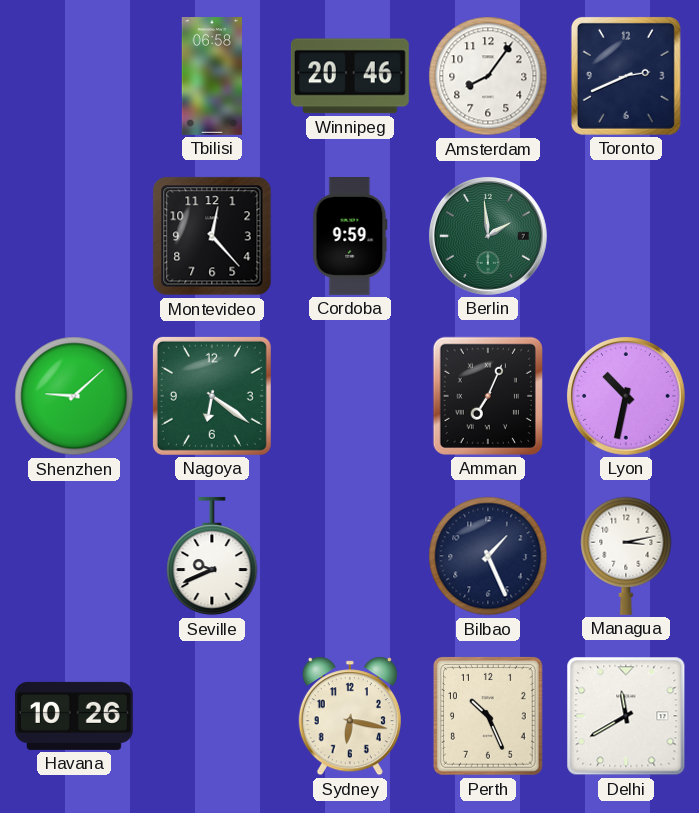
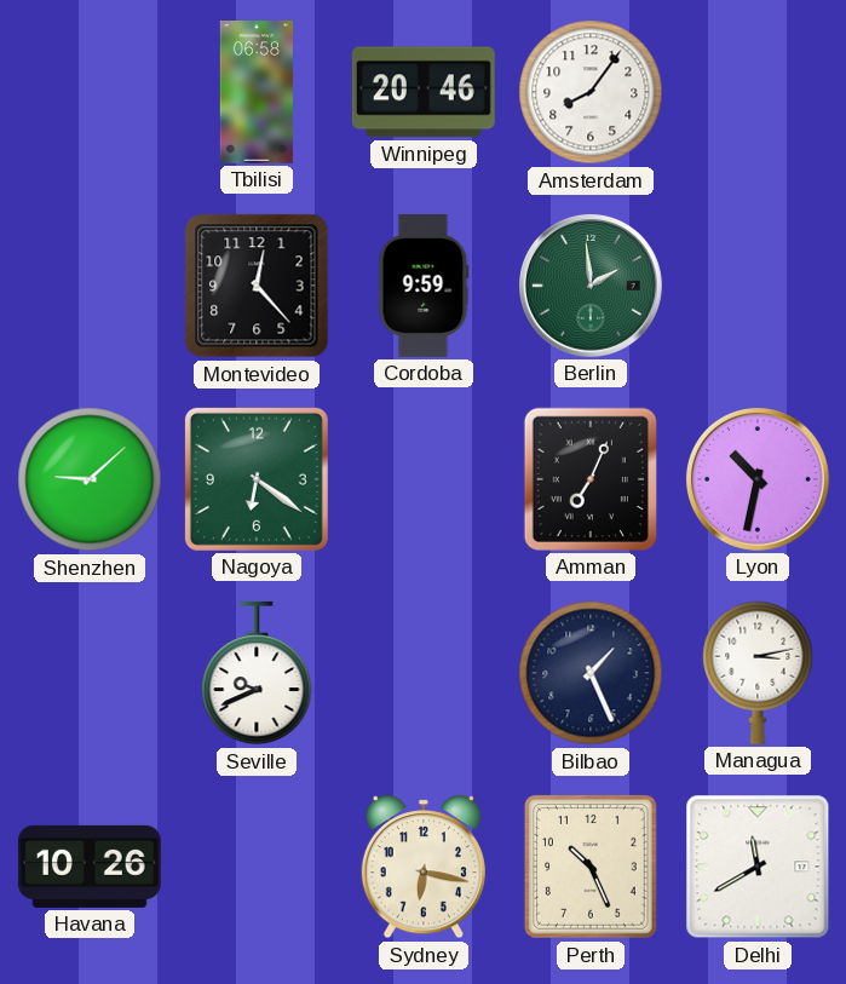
Toronto: 2:41 -> none
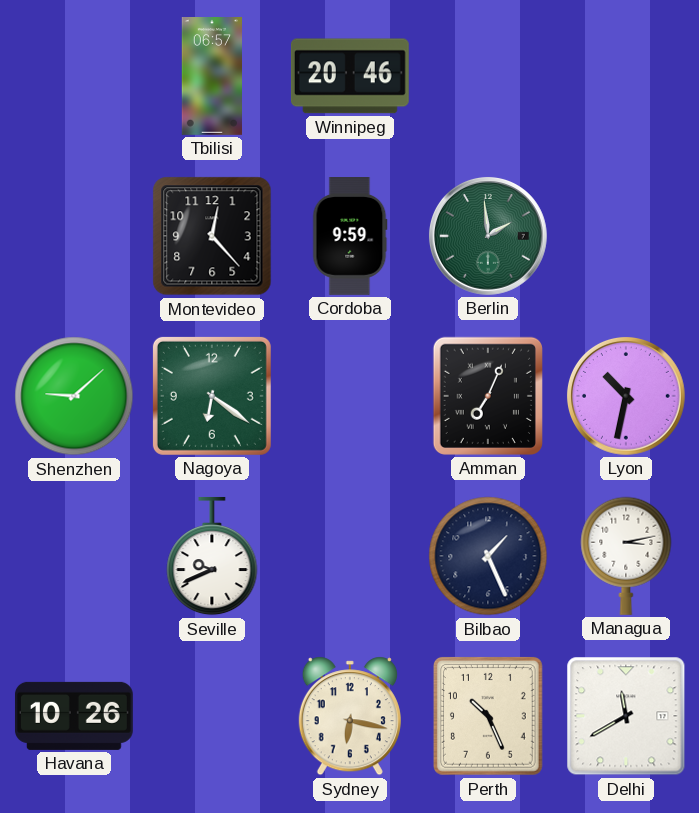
Tbilisi: 06:58 -> 06:57
Amsterdam: 8:06 -> none
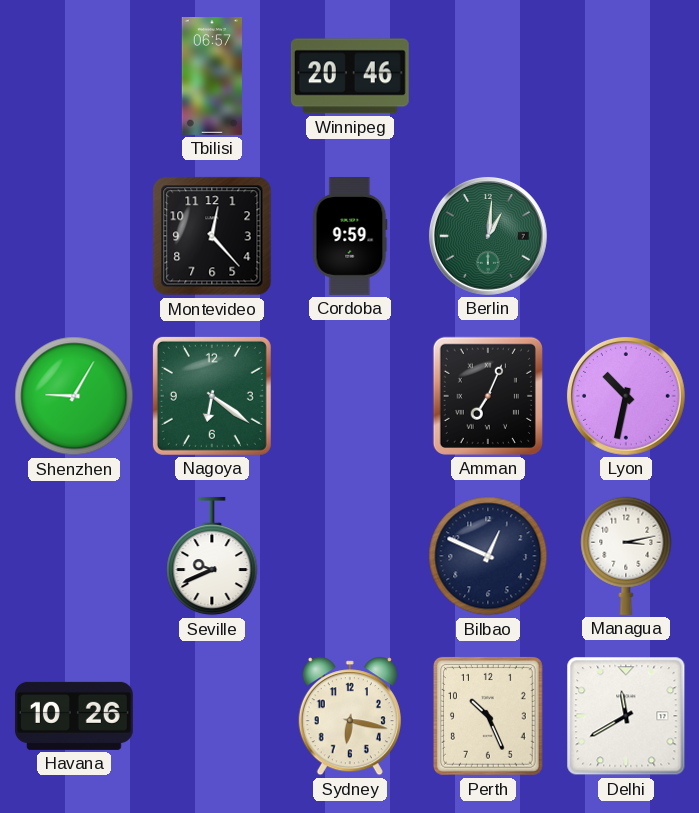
Berlin: 1:59 -> 1:01
Shenzhen: 9:08 -> 9:05
Bilbao: 1:26 -> 12:49
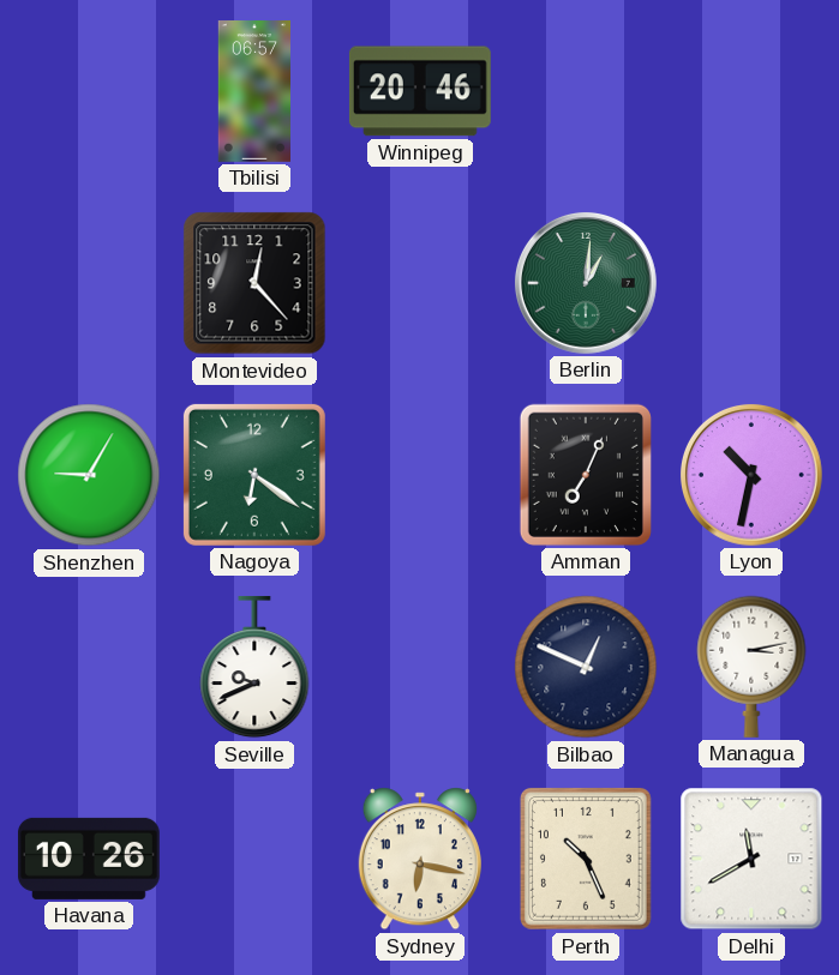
Cordoba: 9:59 -> none
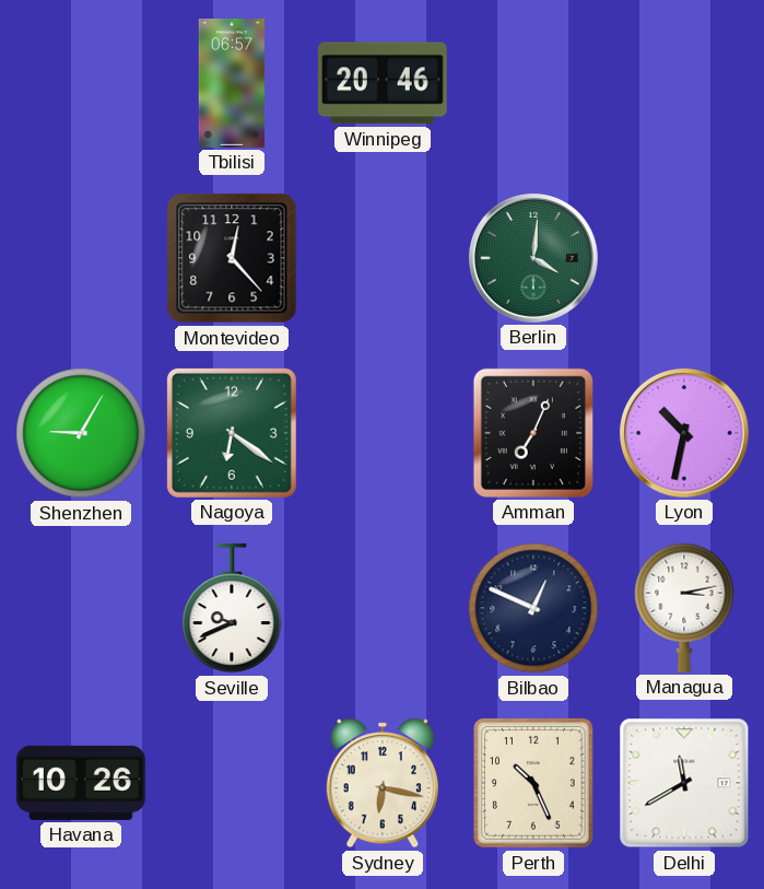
Berlin: 1:01 -> 4:01
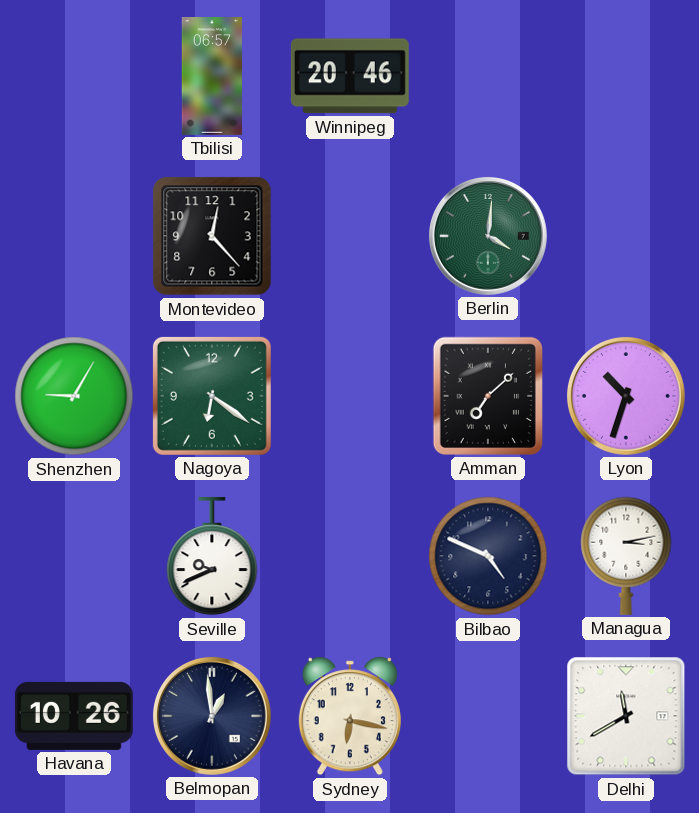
Amman: 7:04 -> 7:08
Lyon: 10:32 -> 10:33
Bilbao: 12:49 -> 4:49
Belmopan: none -> 12:59
Perth: 10:26 -> none
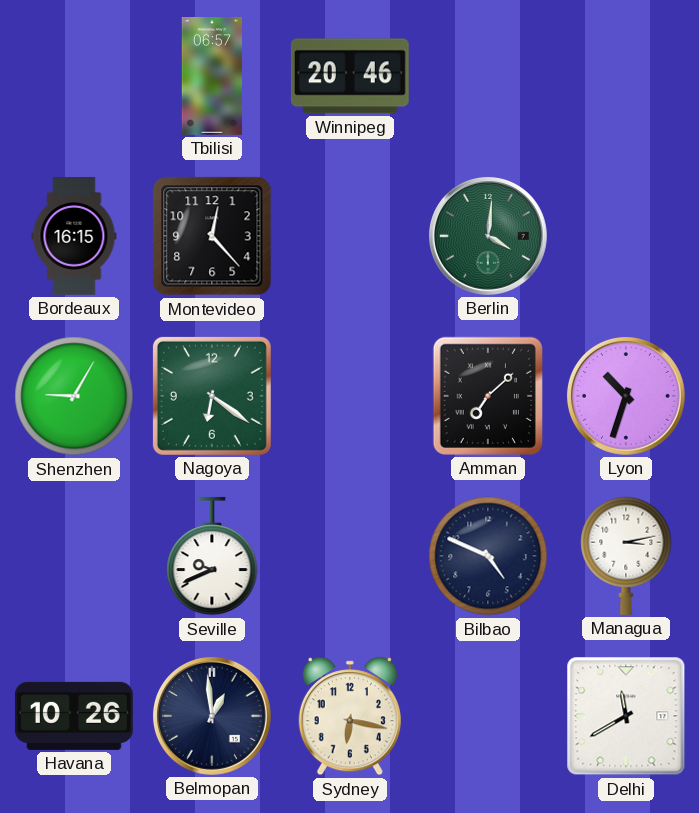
Bordeaux: none -> 16:15
